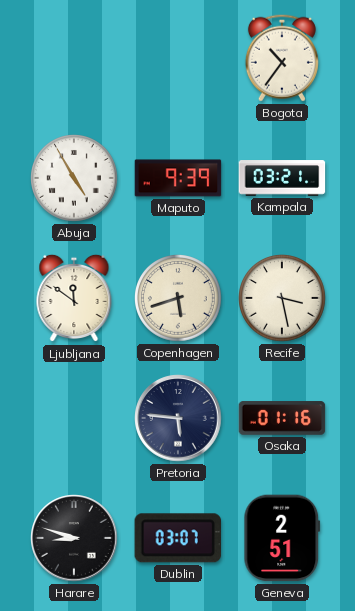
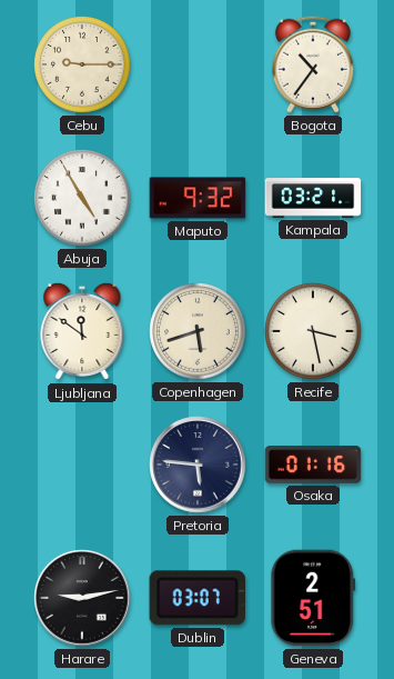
Cebu: none -> 9:15
Maputo: 9:39 -> 9:32
Harare: 8:48 -> 9:13
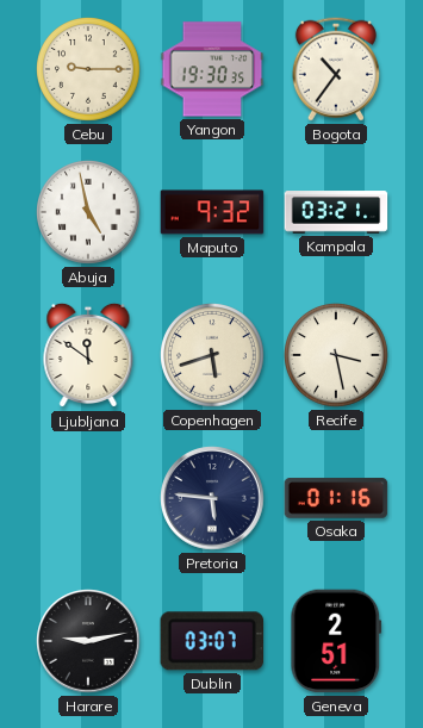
Yangon: none -> 19:30
Abuja: 4:55 -> 4:58
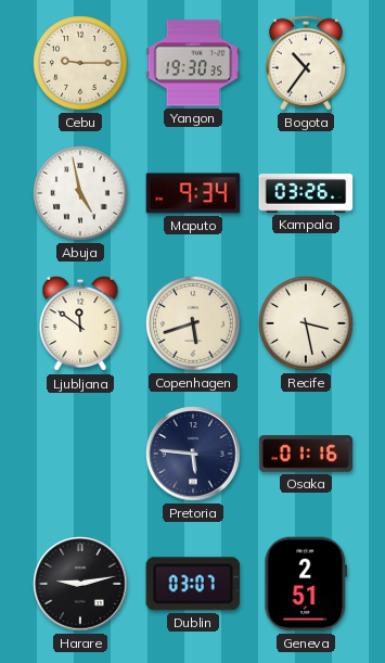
Maputo: 9:32 -> 9:34
Kampala: 03:21 -> 03:26
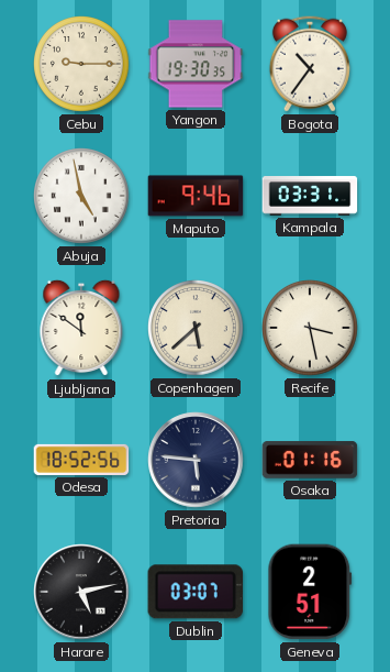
Maputo: 9:34 -> 9:46
Kampala: 03:26 -> 03:31
Copenhagen: 5:42 -> 5:38
Odesa: none -> 18:52
Harare: 9:13 -> 5:13
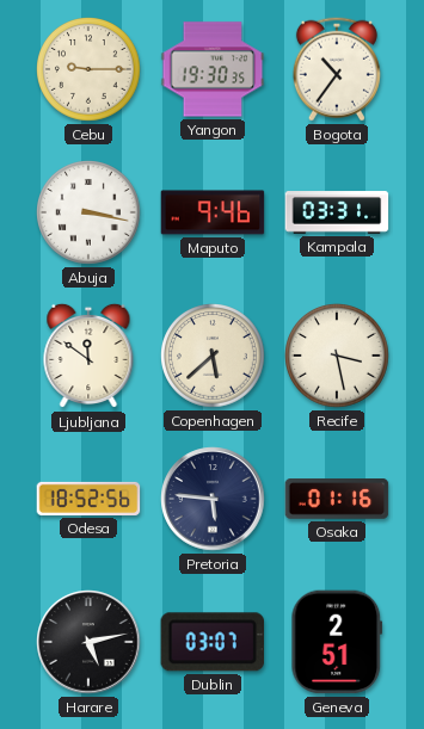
Abuja: 4:58 -> 3:17
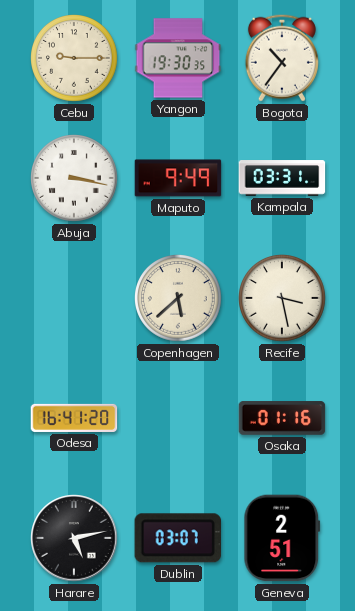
Maputo: 9:46 -> 9:49
Ljubljana: 11:51 -> none
Odesa: 18:52 -> 16:41
Pretoria: 5:46 -> none
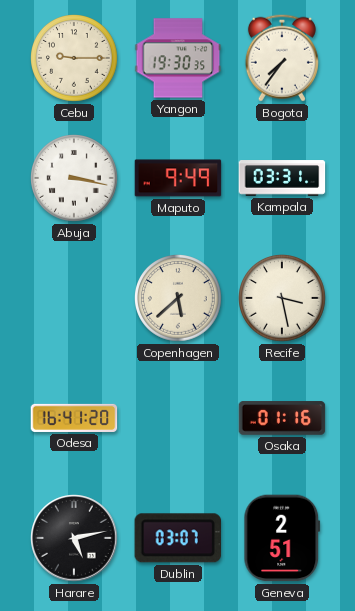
Bogota: 10:36 -> 7:36
